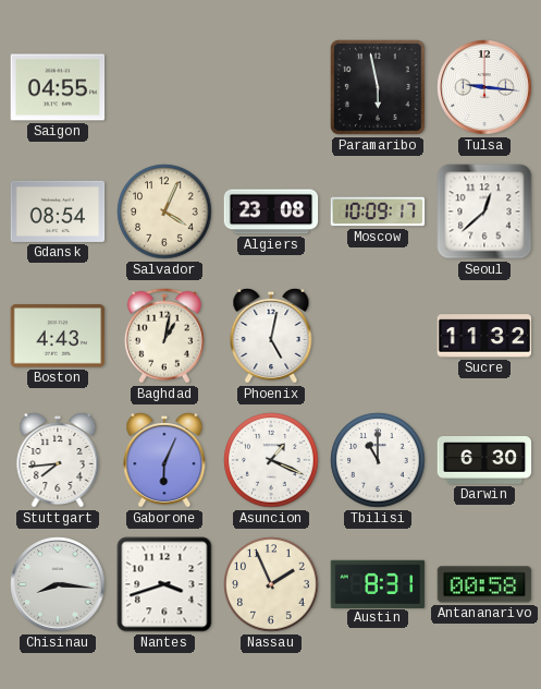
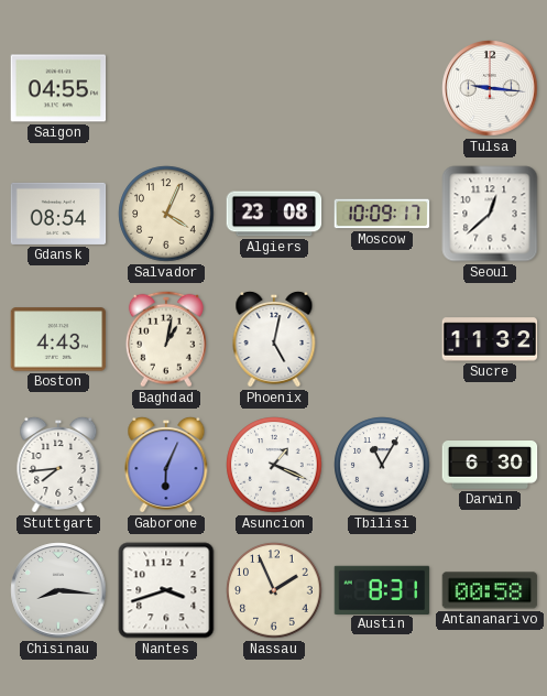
Paramaribo: 5:58 -> none
Tbilisi: 11:00 -> 11:05
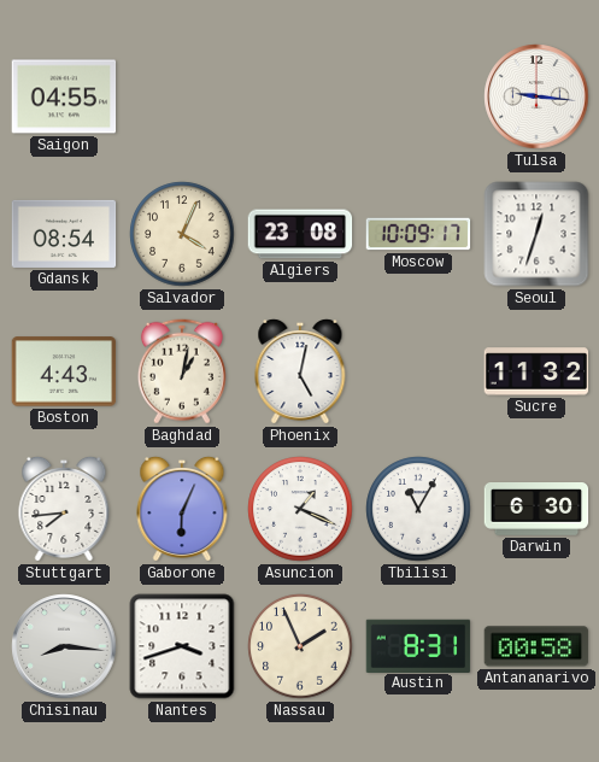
Seoul: 12:38 -> 12:33
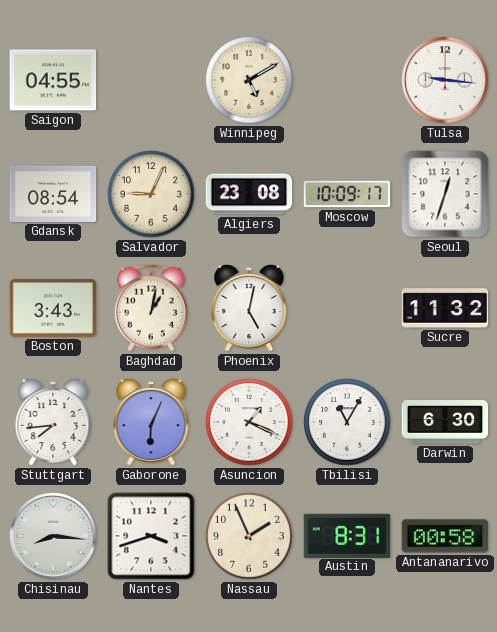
Winnipeg: none -> 5:10
Salvador: 4:04 -> 9:04
Boston: 4:43 -> 3:43
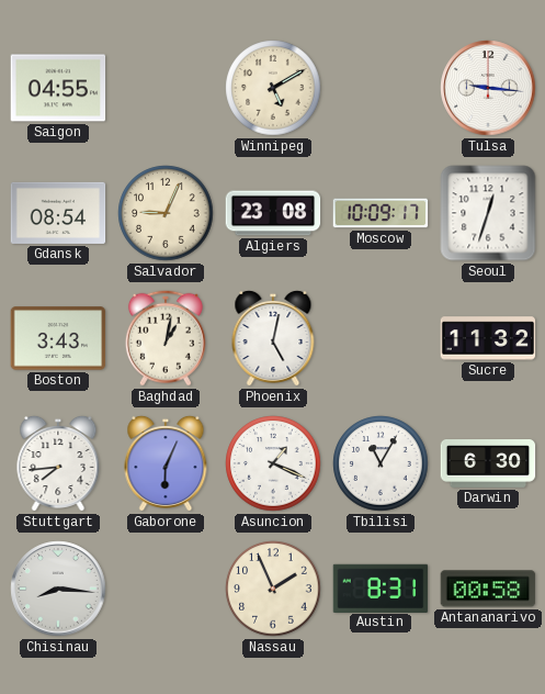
Nantes: 3:42 -> none
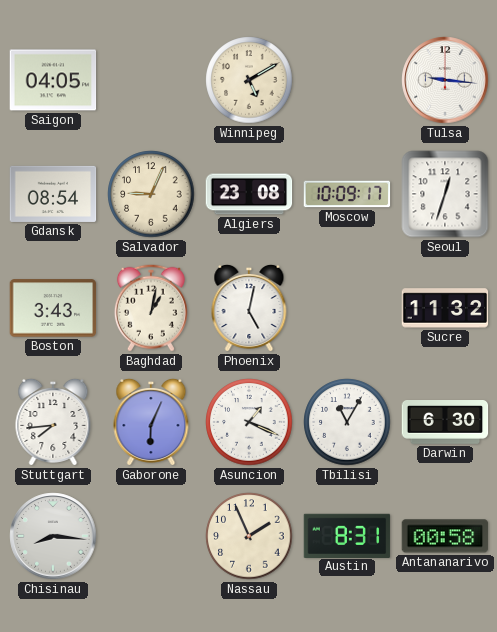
Saigon: 04:55 -> 04:05
